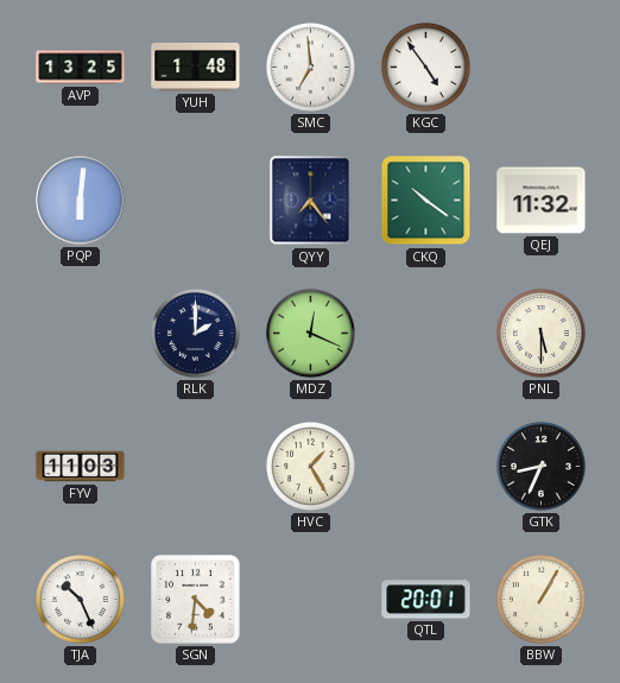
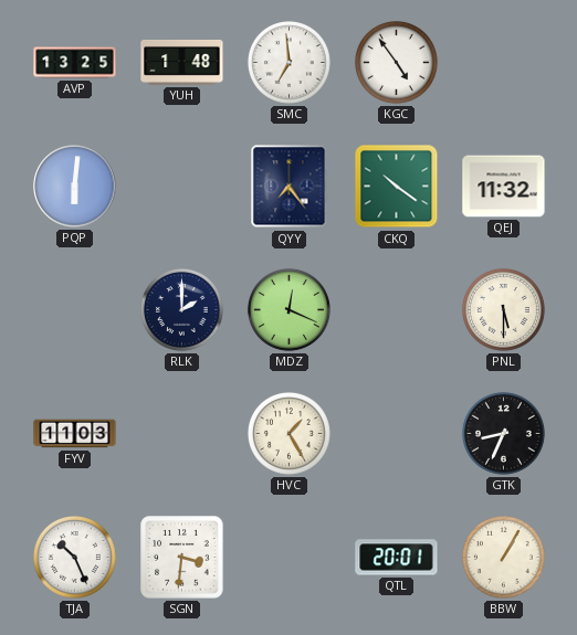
SGN: 4:31 -> 3:31
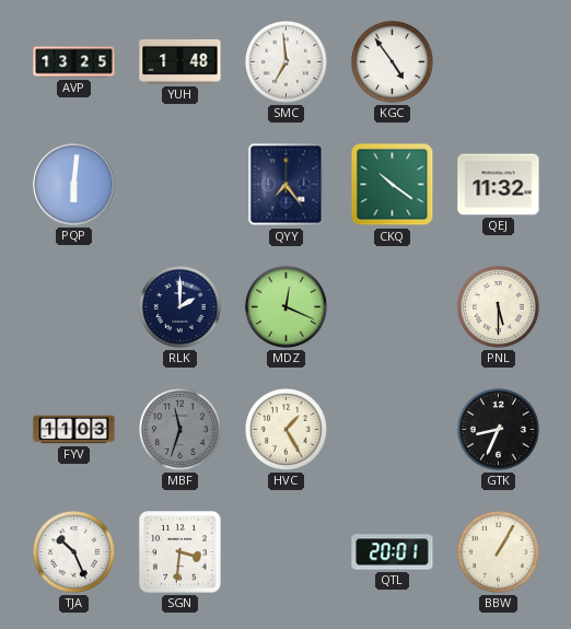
MBF: none -> 11:33
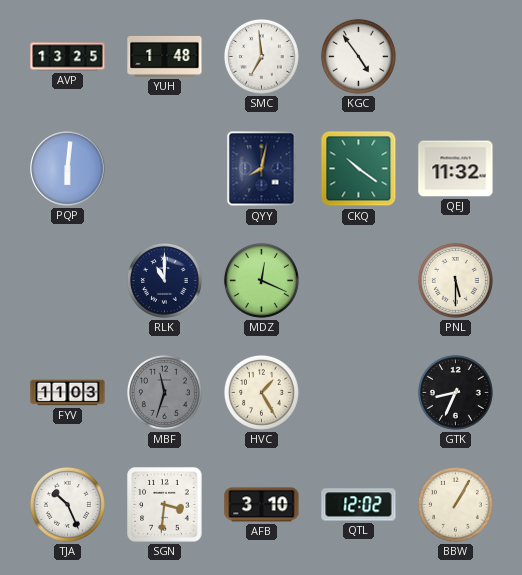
QYY: 7:24 -> 8:02
RLK: 2:00 -> 11:00
AFB: none -> 3:10
QTL: 20:01 -> 12:02
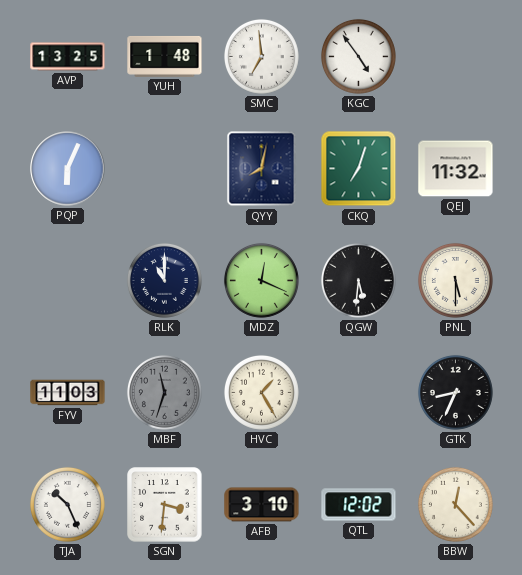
PQP: 6:01 -> 6:04
CKQ: 10:21 -> 7:03
QGW: none -> 5:31
BBW: 1:05 -> 12:23
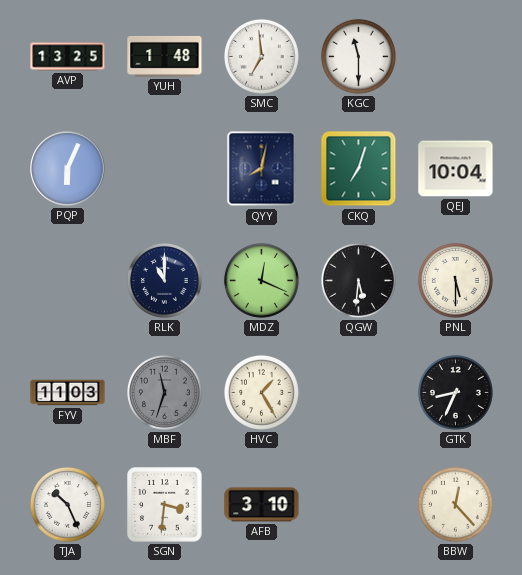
KGC: 4:54 -> 11:30
QEJ: 11:32 -> 10:04
QTL: 12:02 -> none
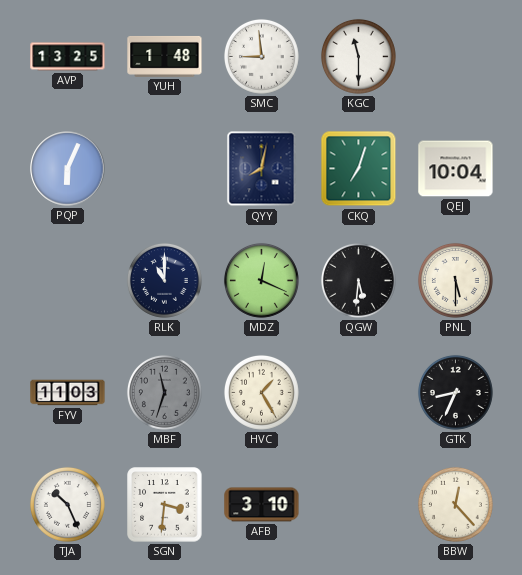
SMC: 6:59 -> 8:59
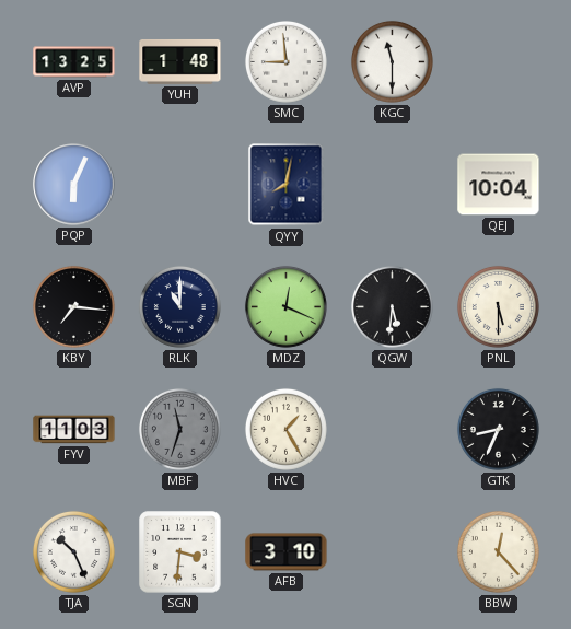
CKQ: 7:03 -> none
KBY: none -> 7:16
